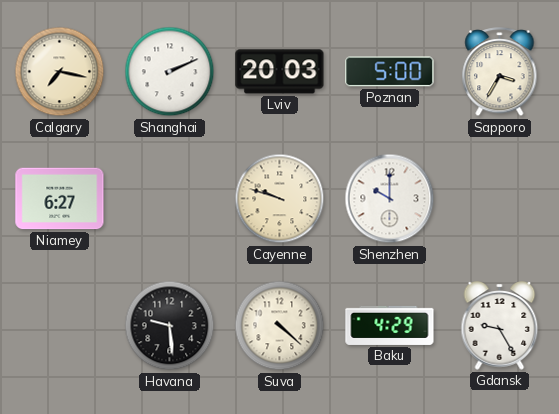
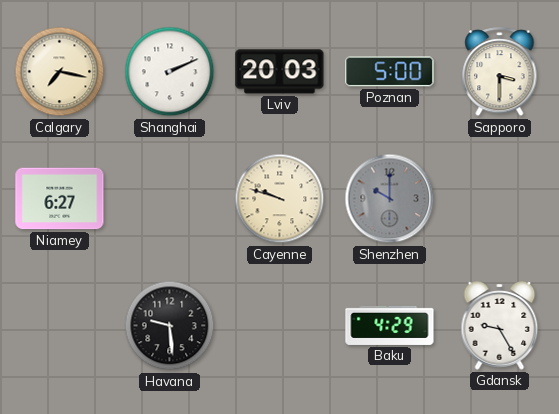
Sapporo: 3:35 -> 3:30
Shenzhen dial: white -> grey
Suva: 4:22 -> none
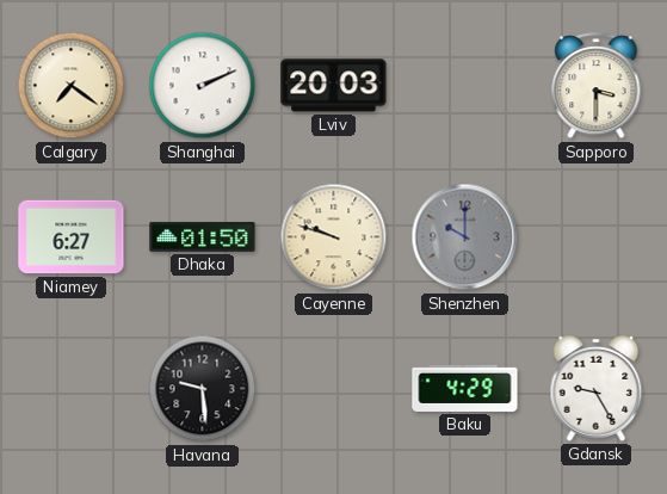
Calgary: 7:17 -> 7:21
Poznan: 5:00 -> none
Dhaka: none -> 01:50
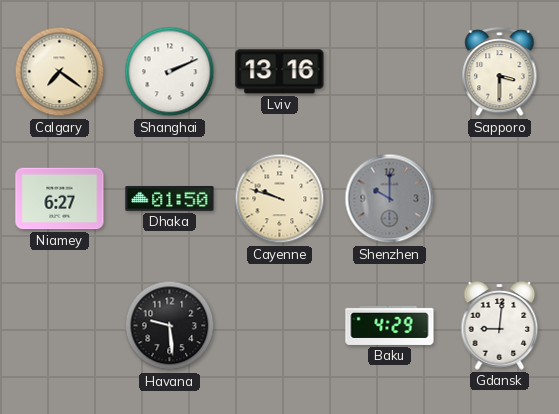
Lviv: 20:03 -> 13:16
Gdansk: 9:25 -> 9:01
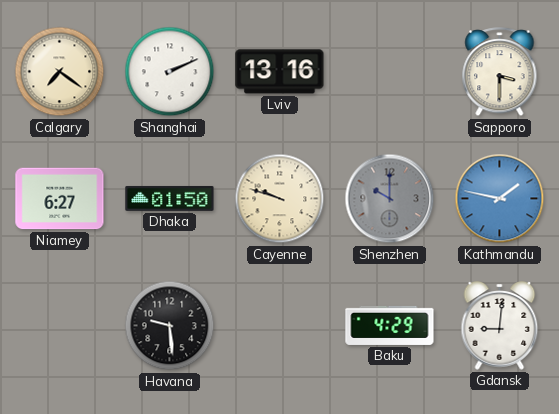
Kathmandu: none -> 1:47
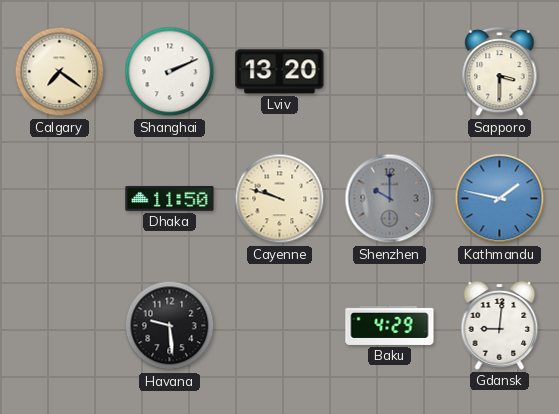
Lviv: 13:16 -> 13:20
Niamey: 6:27 -> none
Dhaka: 01:50 -> 11:50
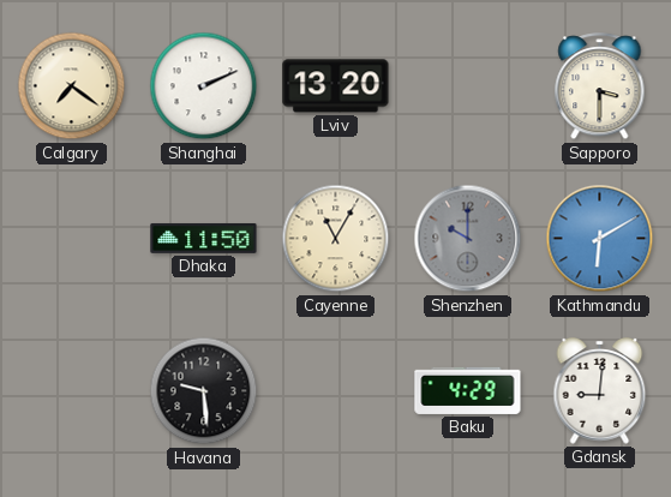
Cayenne: 9:48 -> 11:05
Kathmandu: 1:47 -> 6:10
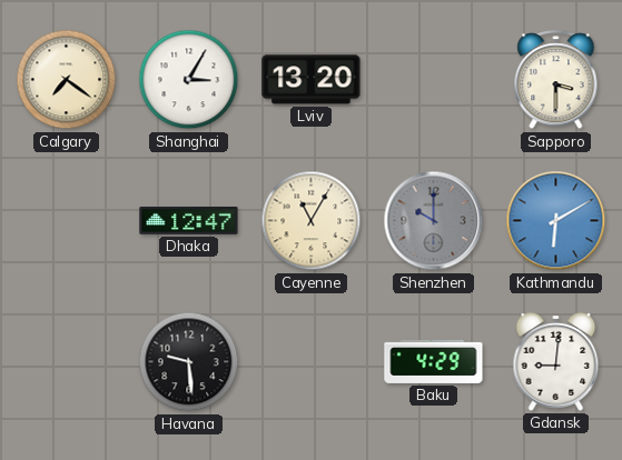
Shanghai: 2:11 -> 3:05
Dhaka: 11:50 -> 12:47
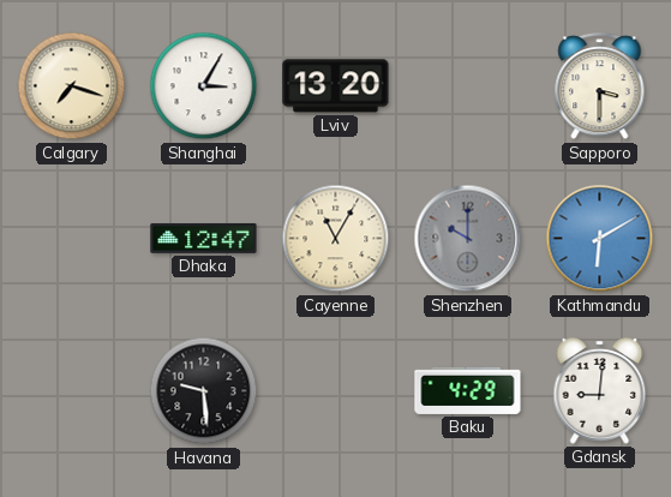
Calgary: 7:21 -> 7:18
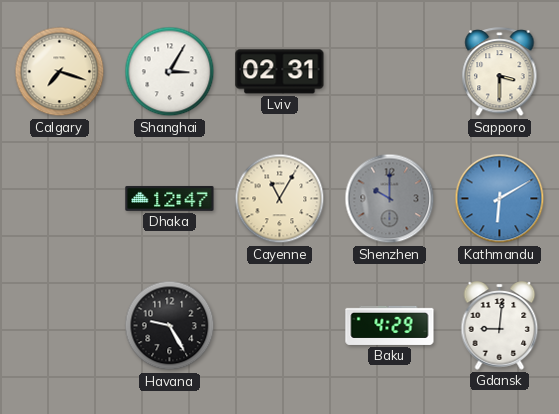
Lviv: 13:20 -> 02:31
Havana: 9:29 -> 9:25
